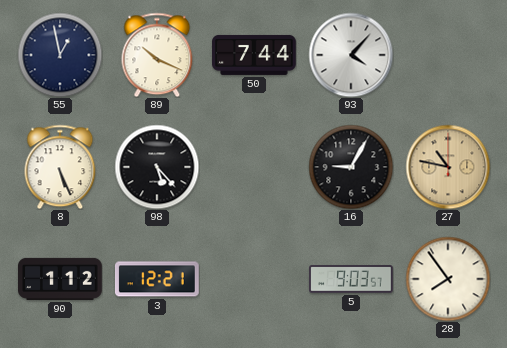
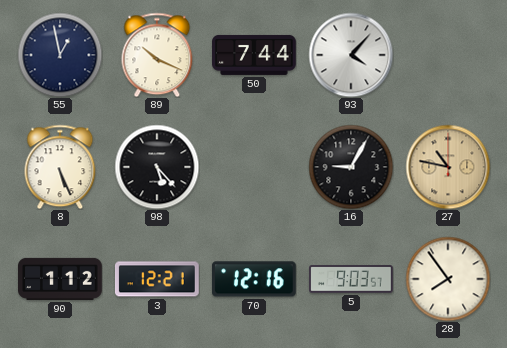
70: none -> 12:16
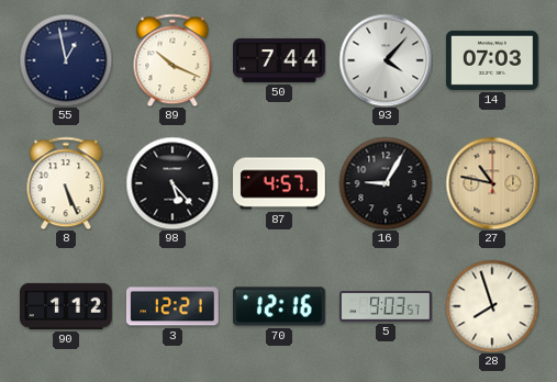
14: none -> 07:03
87: none -> 4:57
28: 7:54 -> 7:57
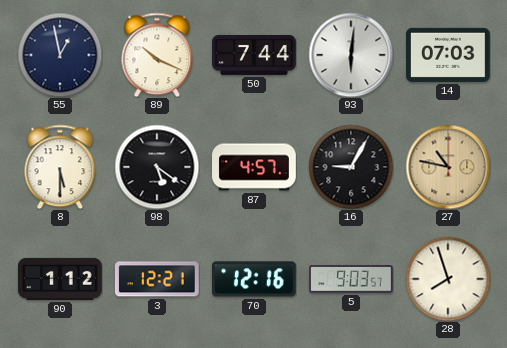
93: 4:07 -> 6:01
8: 5:26 -> 5:30
98: 5:23 -> 5:21
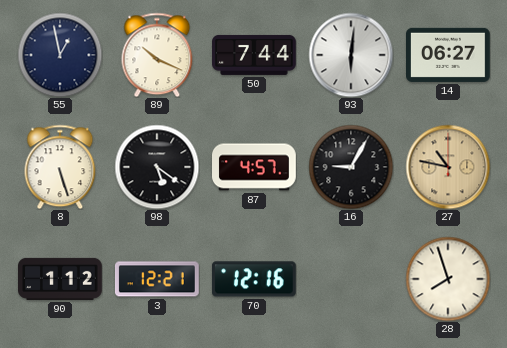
14: 07:03 -> 06:27
8: 5:30 -> 5:27
5: 9:03 -> none
